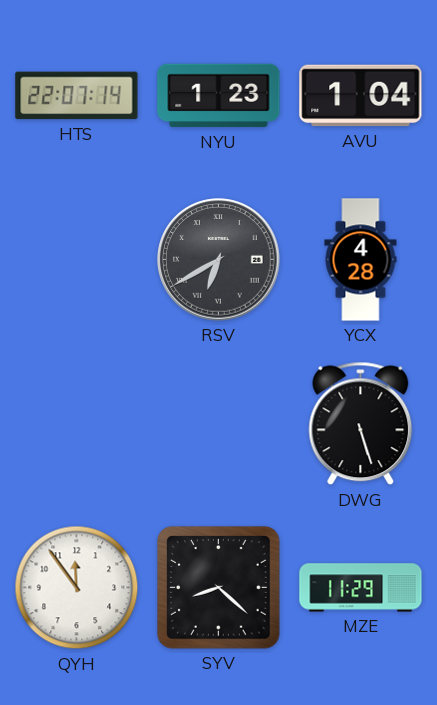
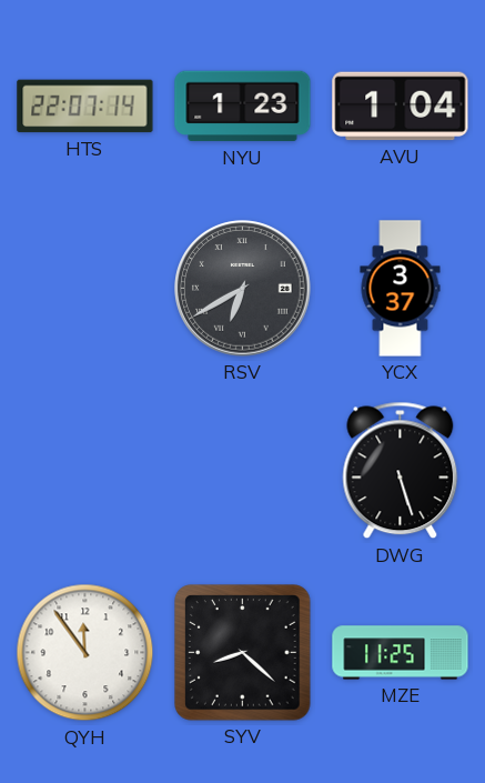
YCX: 4:28 -> 3:37
MZE: 11:29 -> 11:25
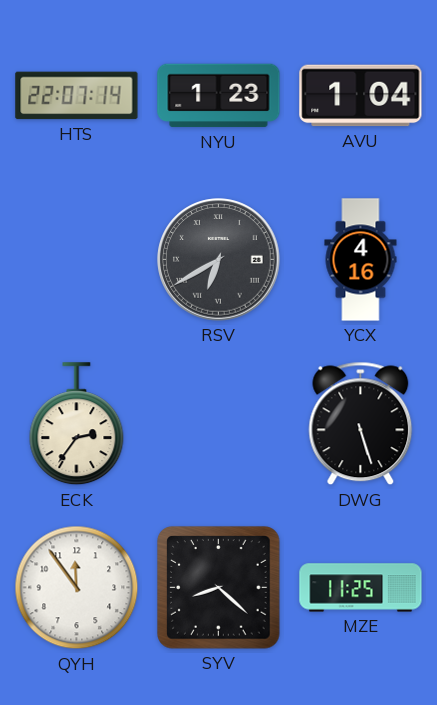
YCX: 3:37 -> 4:16
ECK: none -> 2:36
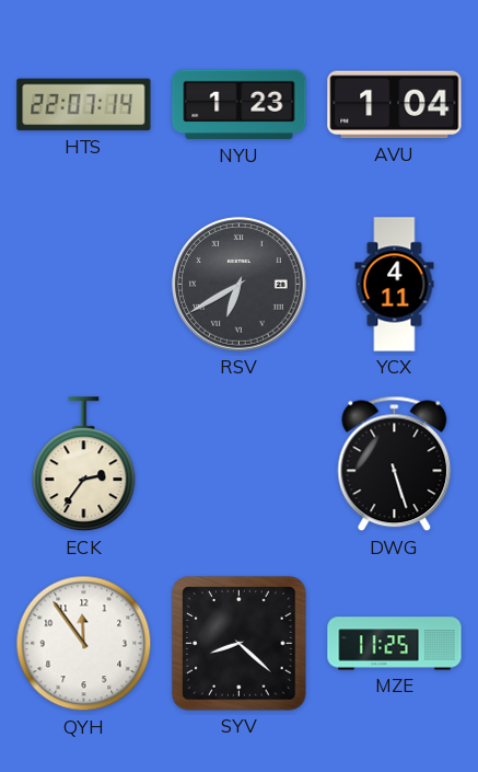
YCX: 4:16 -> 4:11
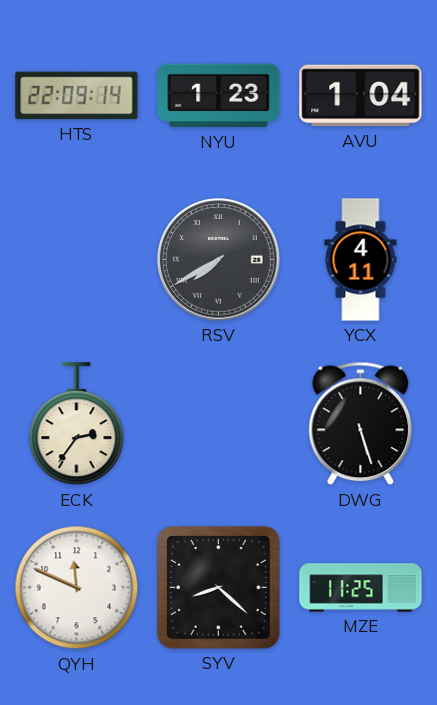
HTS: 22:07 -> 22:09
RSV: 6:40 -> 7:40
QYH: 11:54 -> 11:49
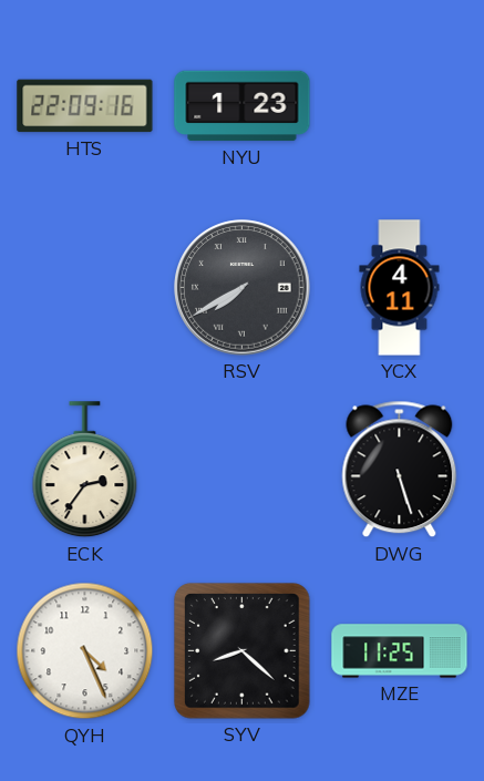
HTS: 22:09:14 -> 22:09:16
AVU: 1:04 -> none
QYH: 11:49 -> 4:26
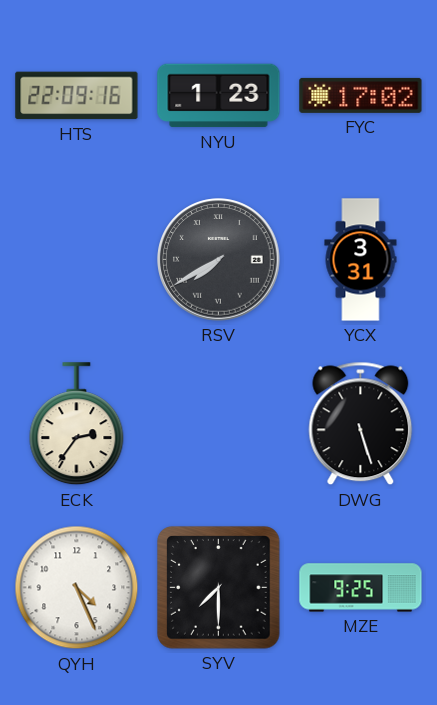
FYC: none -> 17:02
YCX: 4:11 -> 3:31
SYV: 8:22 -> 7:30
MZE: 11:25 -> 9:25
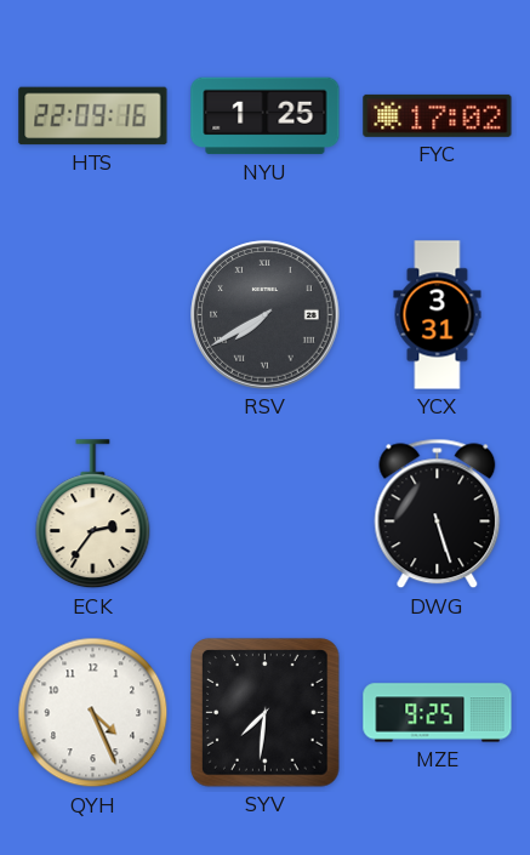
NYU: 1:23 -> 1:25
SYV: 7:30 -> 7:31
